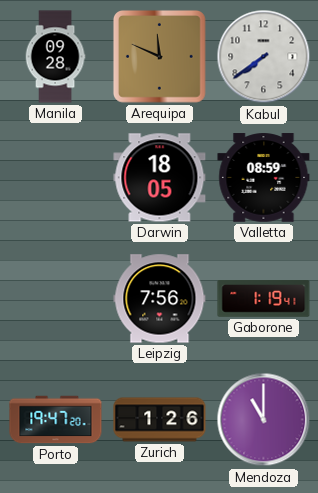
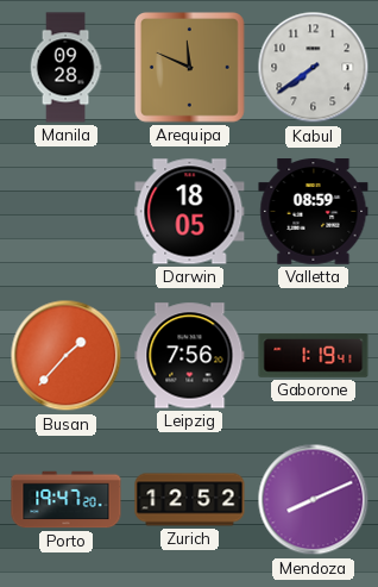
Busan: none -> 1:37
Zurich: 1:26 -> 12:52
Mendoza: 11:00 -> 8:11
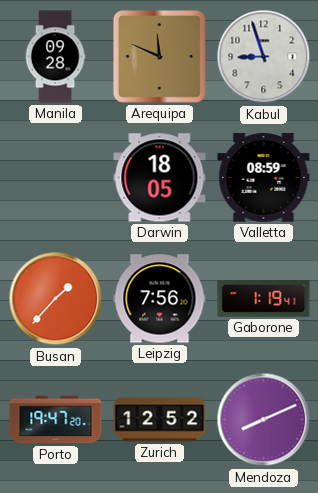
Kabul: 7:39 -> 8:57
